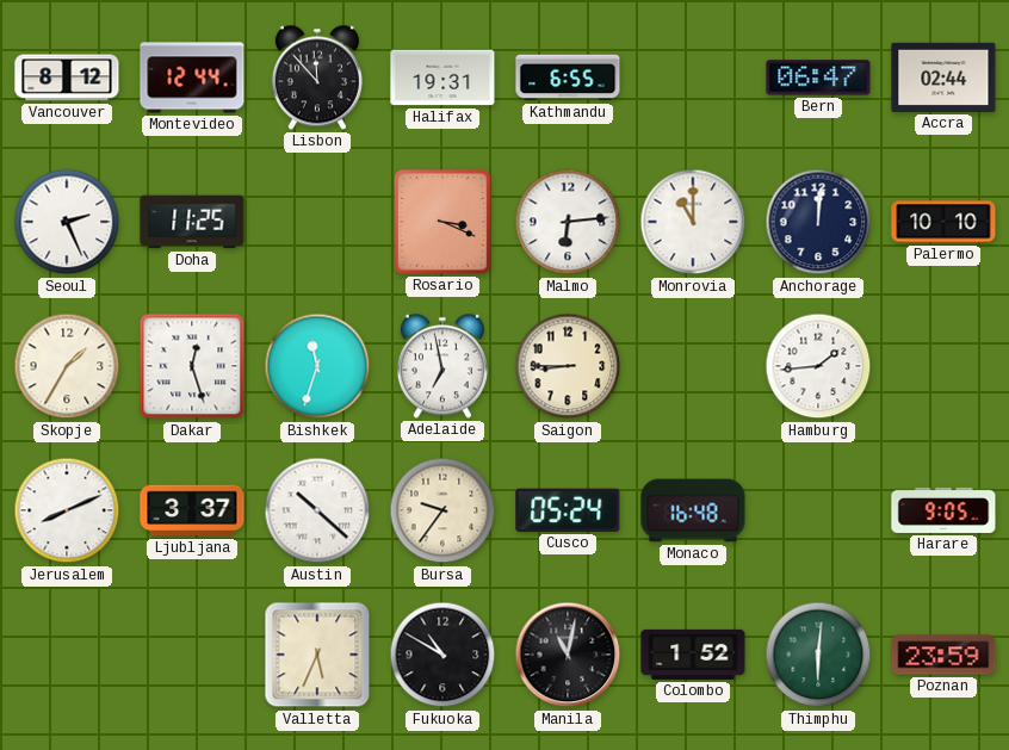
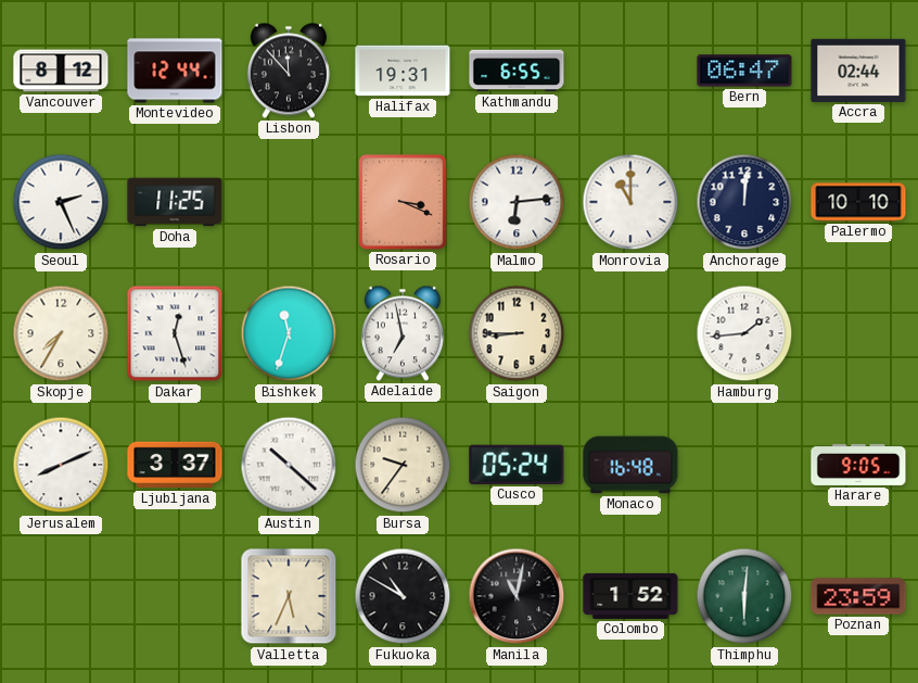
Skopje: 1:35 -> 7:35
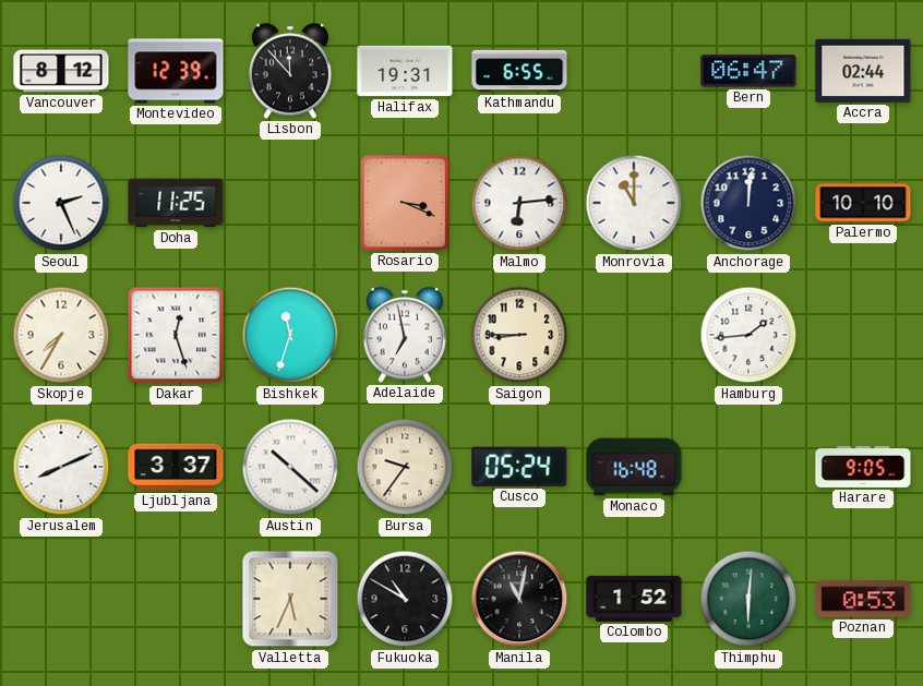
Montevideo: 12:44 -> 12:39
Poznan: 23:59 -> 0:53
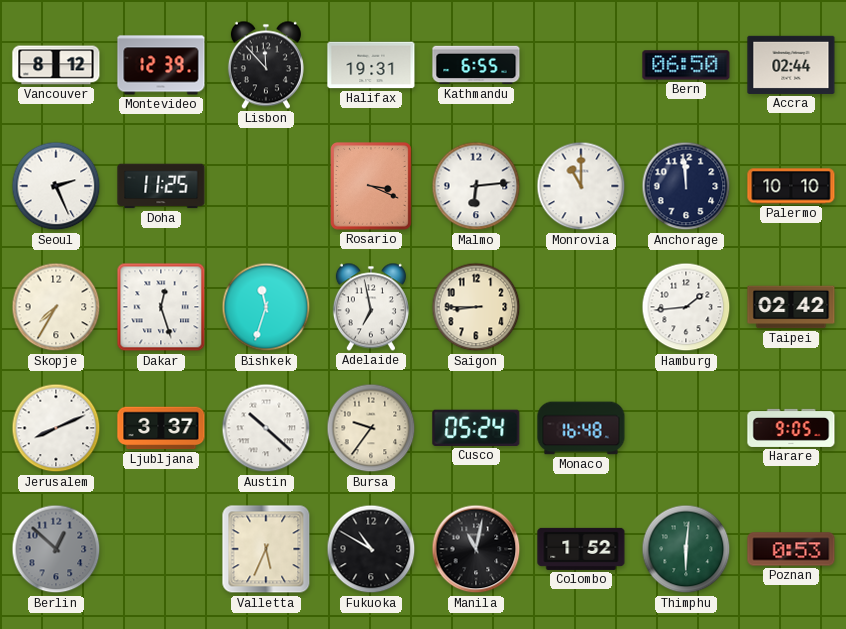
Bern: 06:47 -> 06:50
Anchorage: 12:01 -> 11:59
Taipei: none -> 02:42
Berlin: none -> 12:52
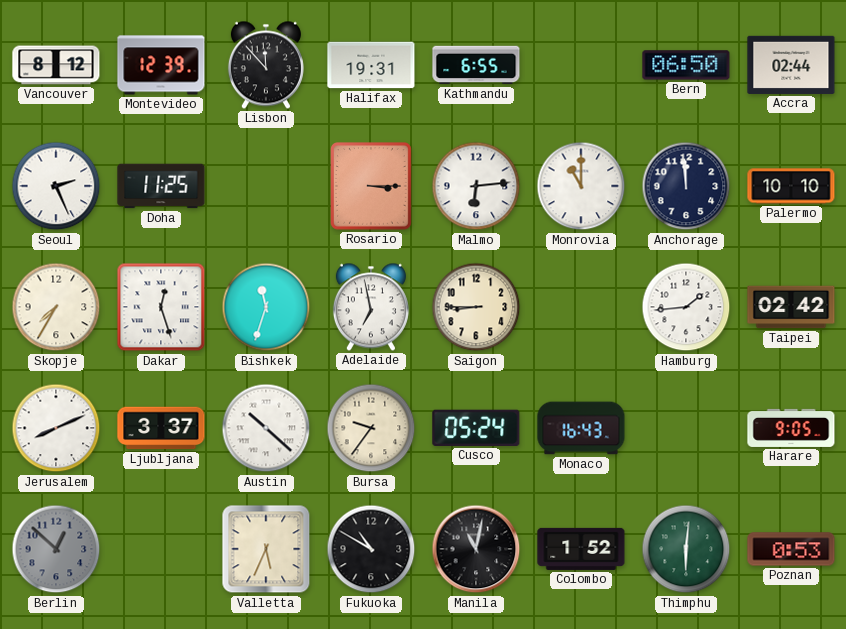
Rosario: 3:19 -> 3:15
Monaco: 16:48 -> 16:43
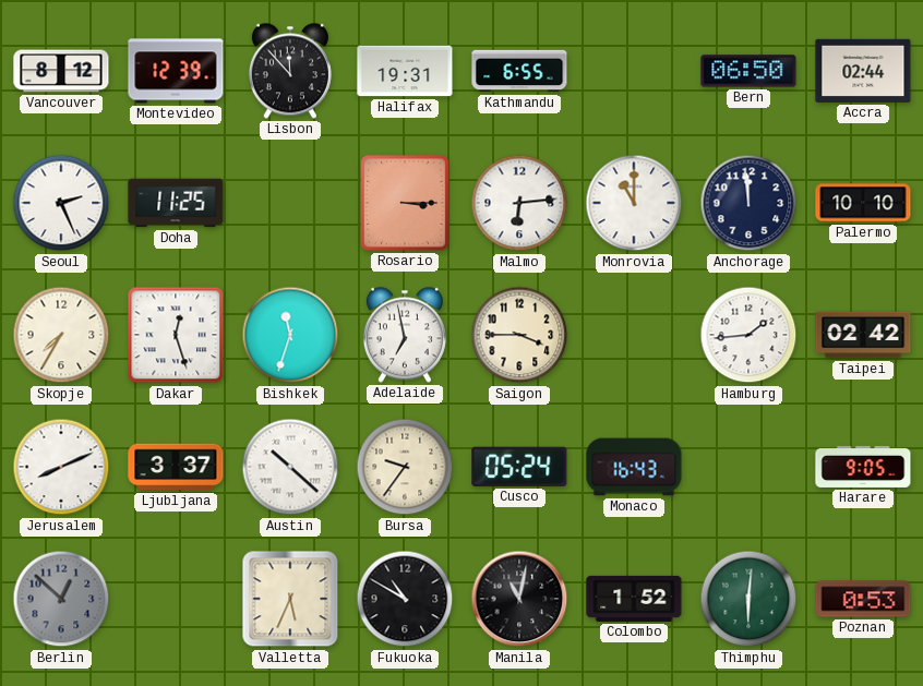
Saigon: 8:45 -> 3:45
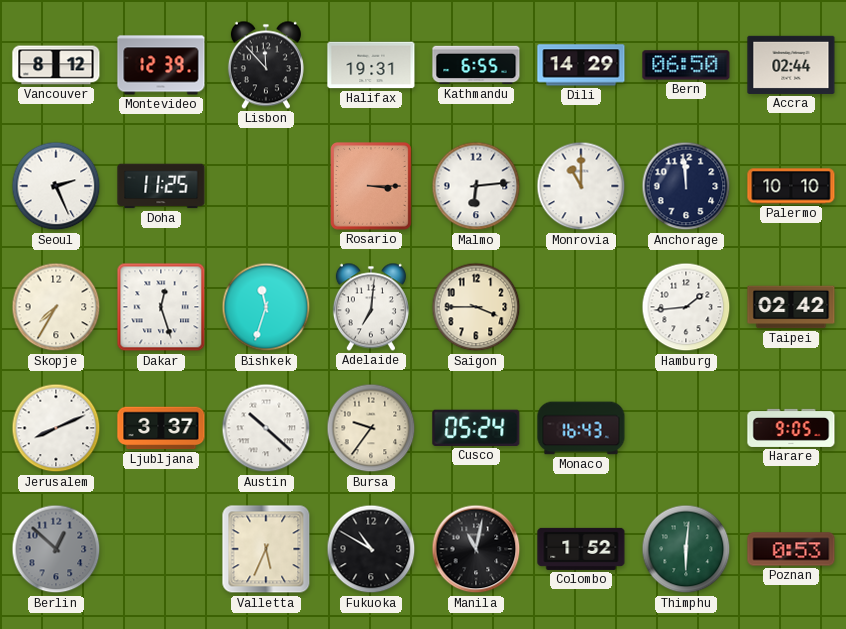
Dili: none -> 14:29
Adelaide: 6:58 -> 7:01
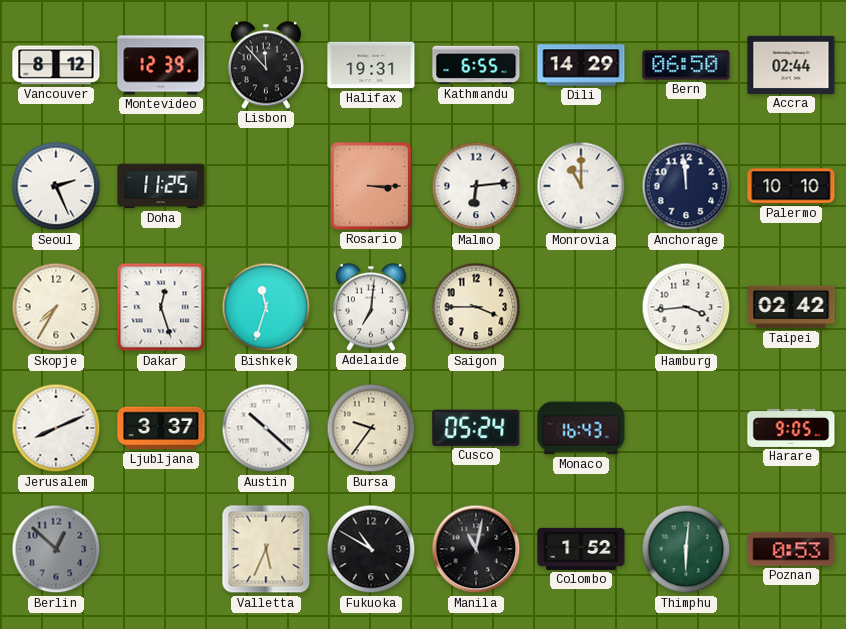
Hamburg: 1:44 -> 3:44
